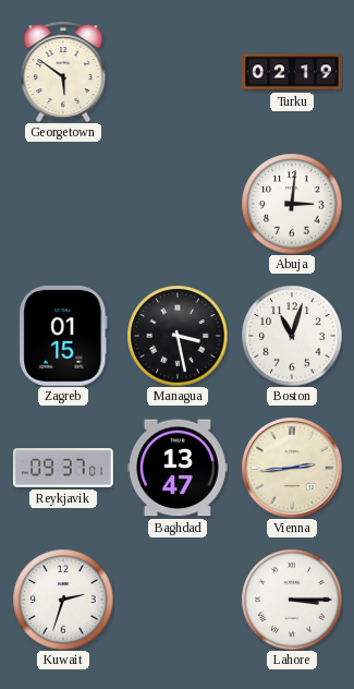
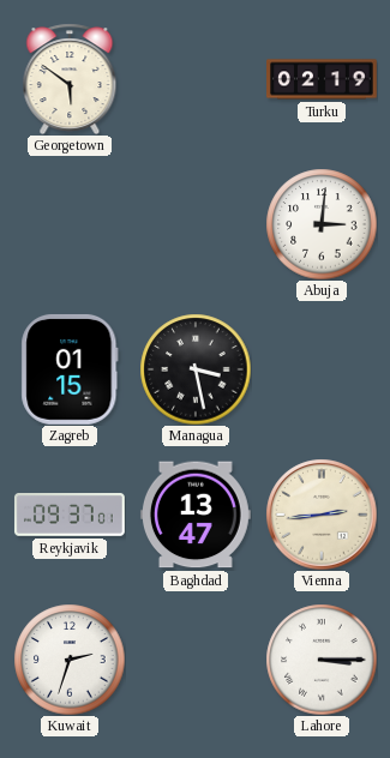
Boston: 11:03 -> none
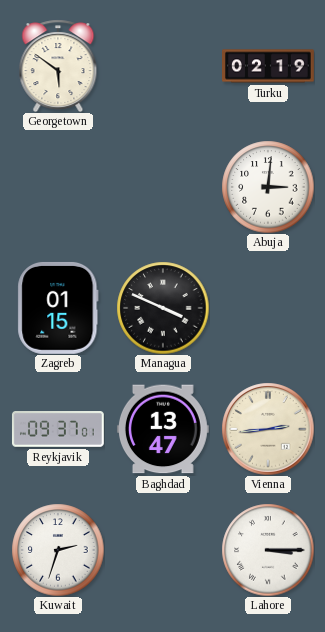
Managua: 3:28 -> 3:49
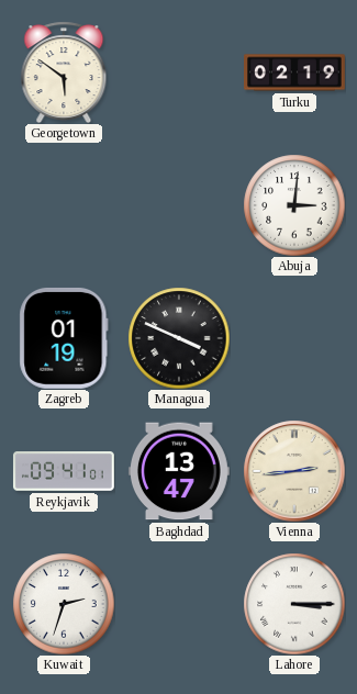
Zagreb: 01:15 -> 01:19
Reykjavik: 09:37 -> 09:41
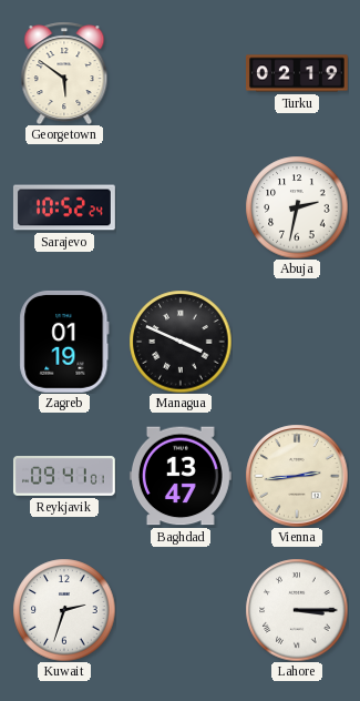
Sarajevo: none -> 10:52
Abuja: 3:01 -> 2:32
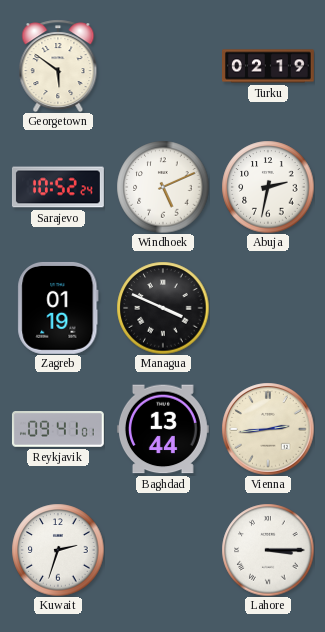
Windhoek: none -> 5:11
Baghdad: 13:47 -> 13:44
